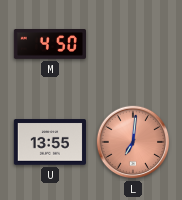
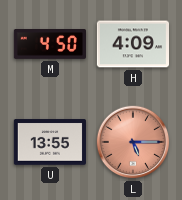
H: none -> 4:09
L: 7:01 -> 5:15
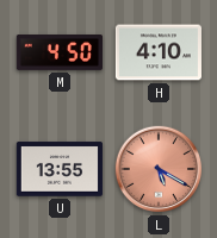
H: 4:09 -> 4:10
L: 5:15 -> 5:20
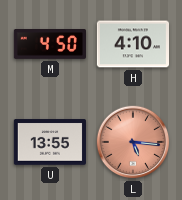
L: 5:20 -> 5:16
